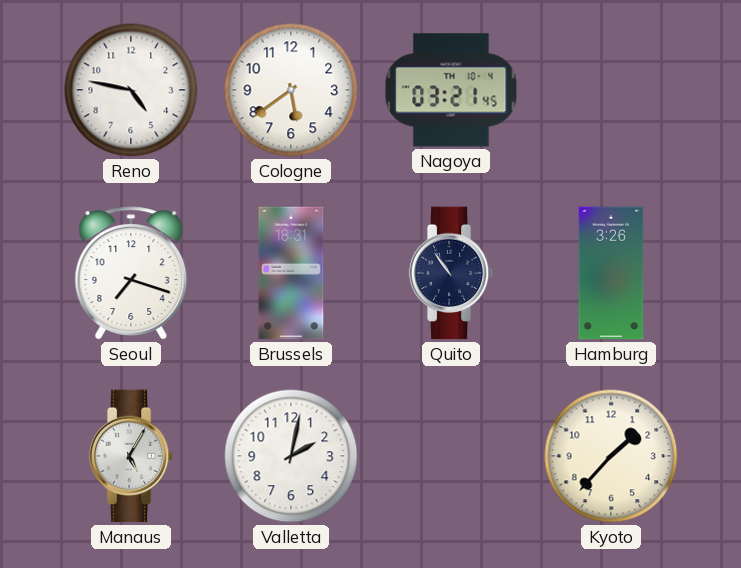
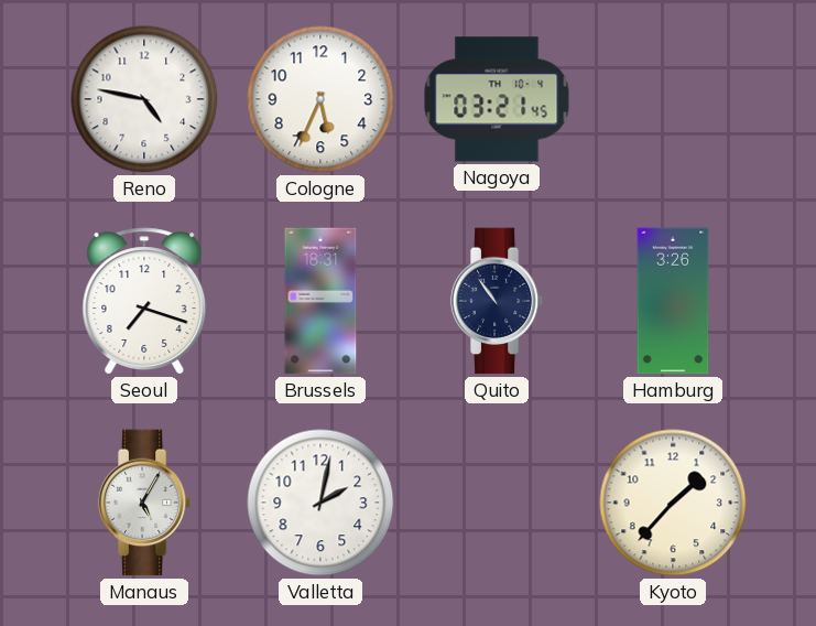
Cologne: 5:39 -> 5:34
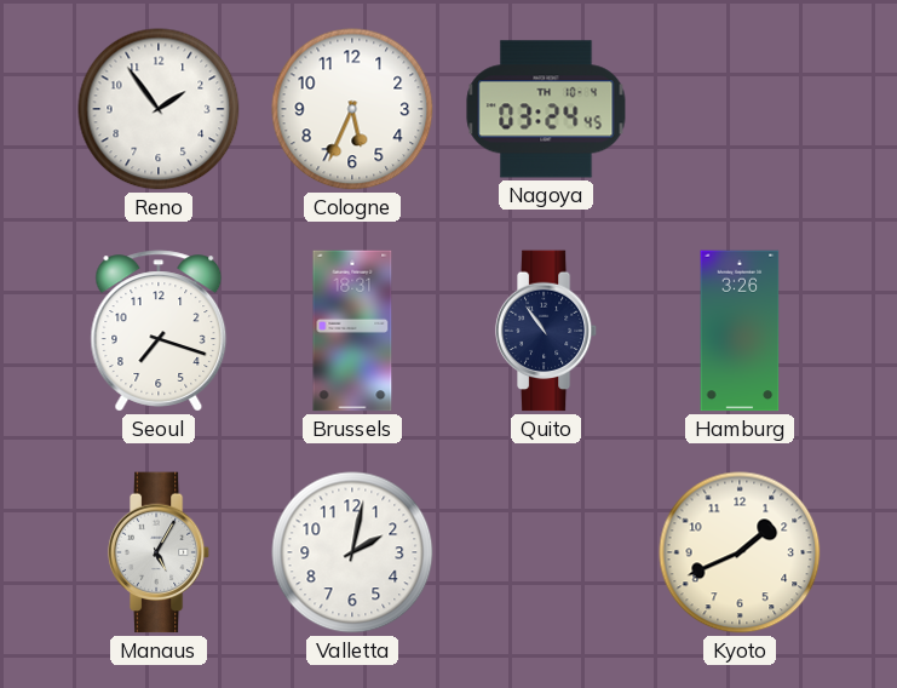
Reno: 4:47 -> 1:54
Nagoya: 03:21 -> 03:24
Kyoto: 1:37 -> 1:41
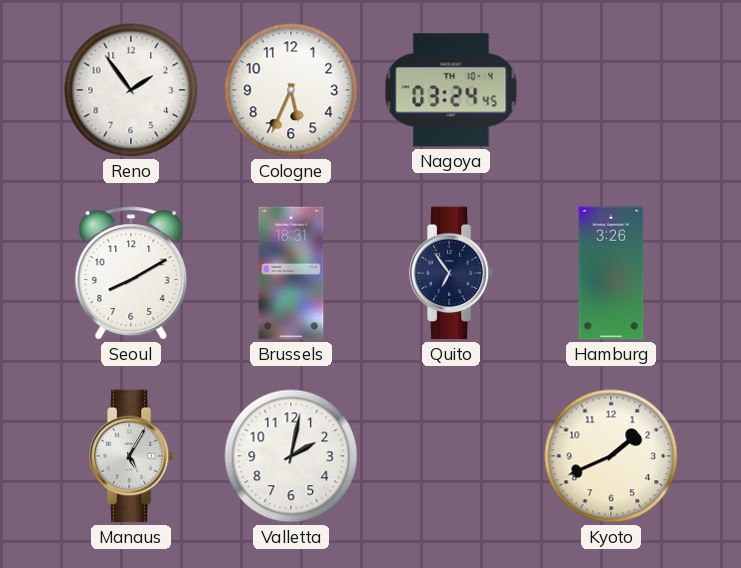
Seoul: 7:18 -> 8:10
Quito: 10:54 -> 6:54
